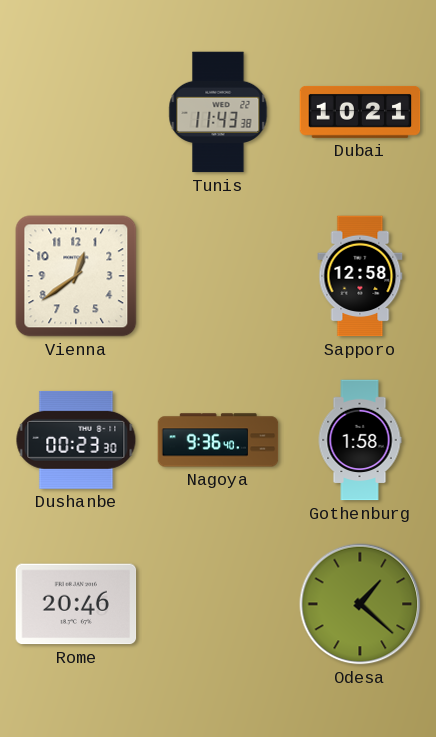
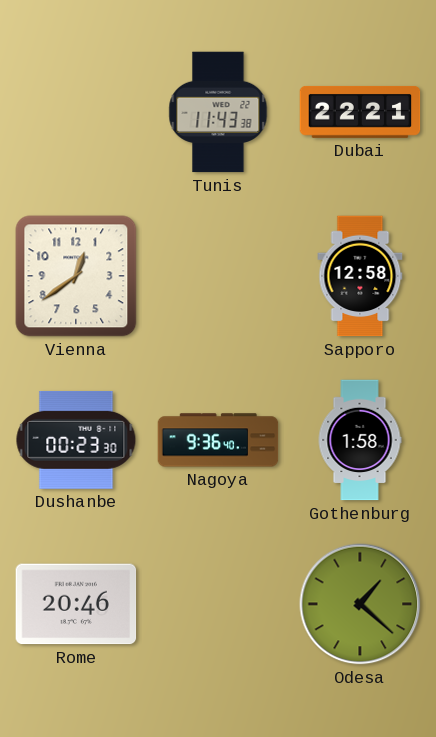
Dubai: 10:21 -> 22:21
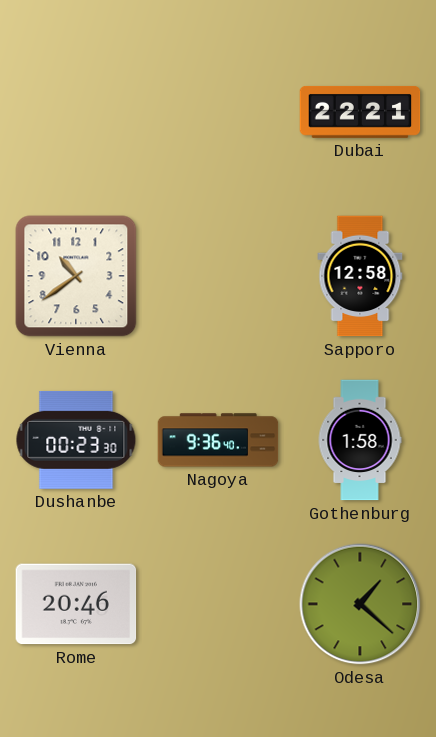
Tunis: 11:43 -> none
Vienna: 12:39 -> 10:39
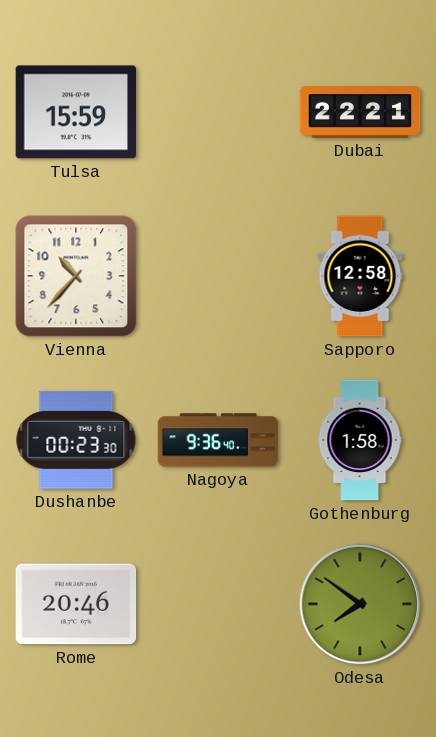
Tulsa: none -> 15:59
Vienna: 10:39 -> 10:37
Odesa: 1:22 -> 7:51
